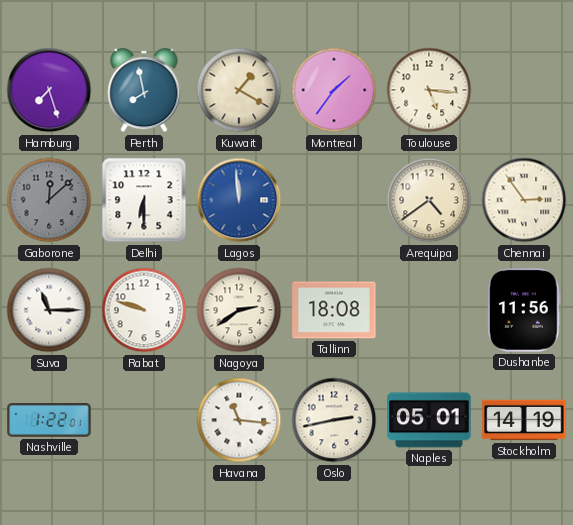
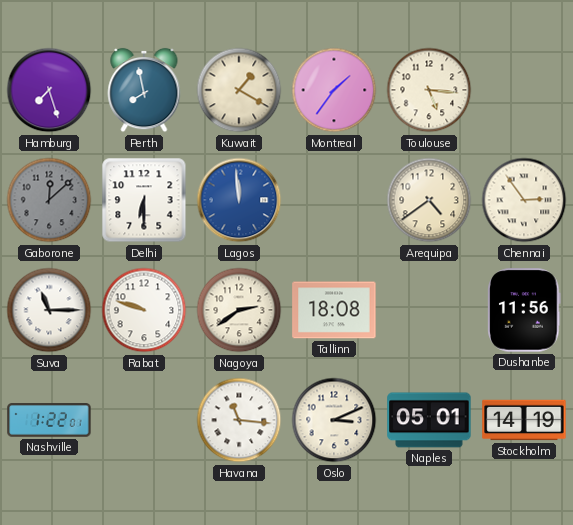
Oslo: 2:43 -> 3:11
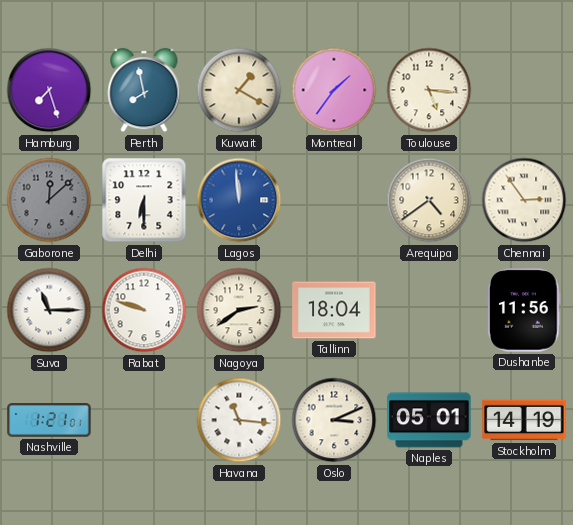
Tallinn: 18:08 -> 18:04
Nashville: 1:22 -> 1:21
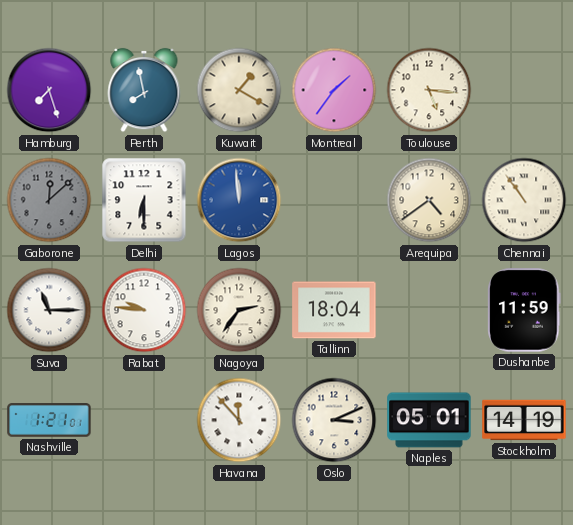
Chennai: 2:54 -> 10:54
Rabat: 9:48 -> 9:46
Nagoya: 2:39 -> 2:36
Dushanbe: 11:56 -> 11:59
Havana: 11:16 -> 11:53
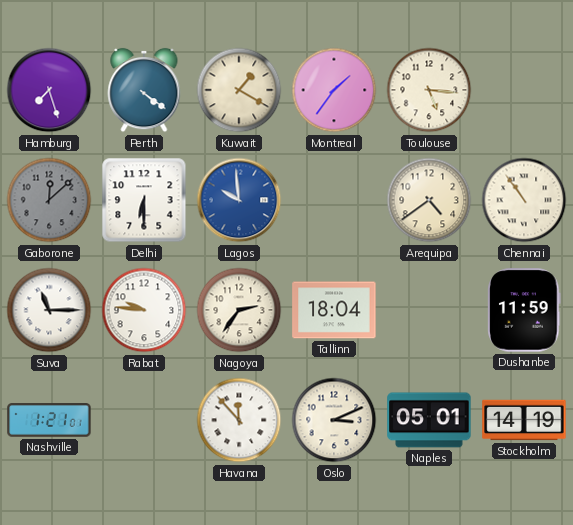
Perth: 7:58 -> 4:21
Lagos: 11:59 -> 9:59
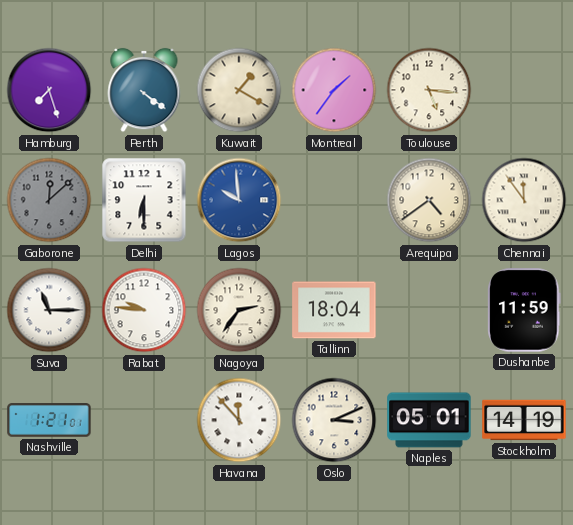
Chennai: 10:54 -> 11:54
